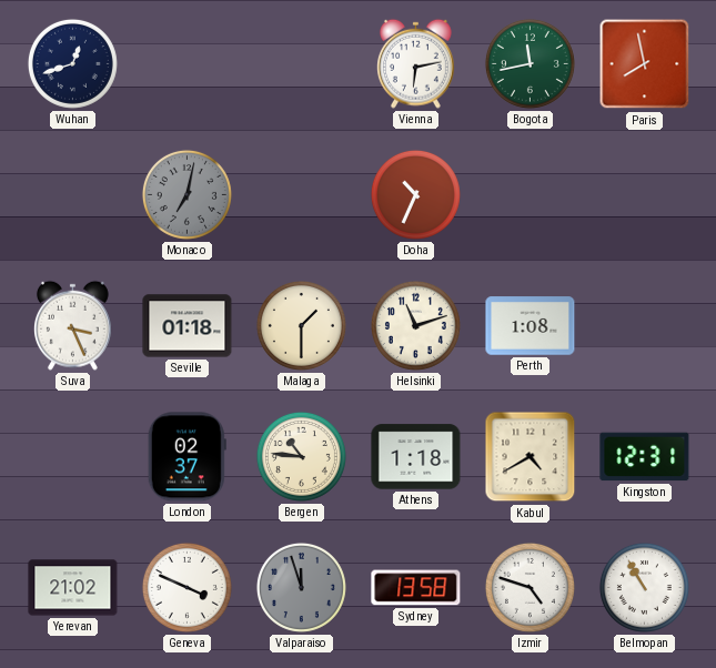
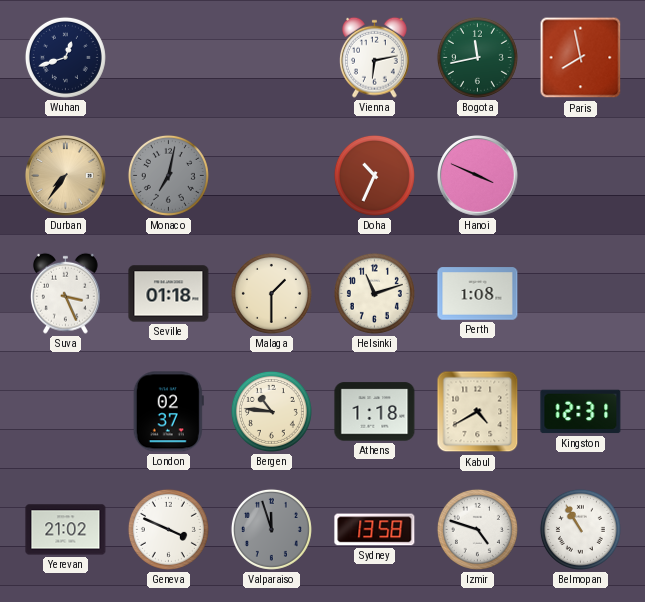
Durban: none -> 7:36
Hanoi: none -> 3:49
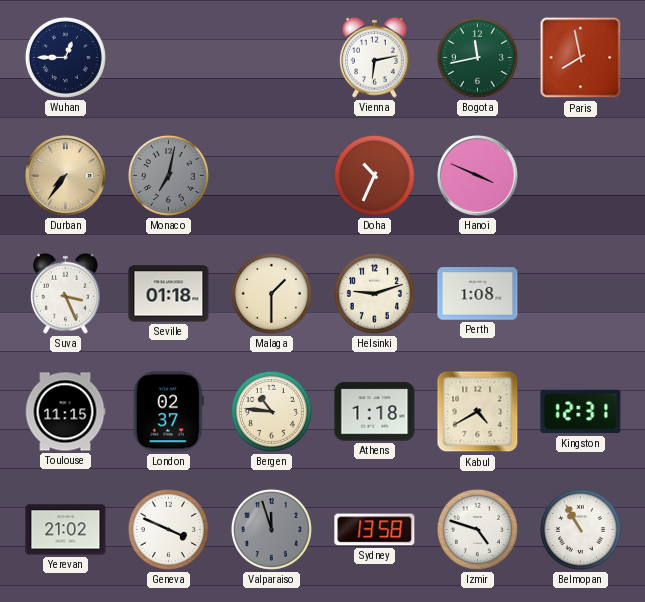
Wuhan: 12:42 -> 12:45
Helsinki: 11:12 -> 9:12
Toulouse: none -> 11:15
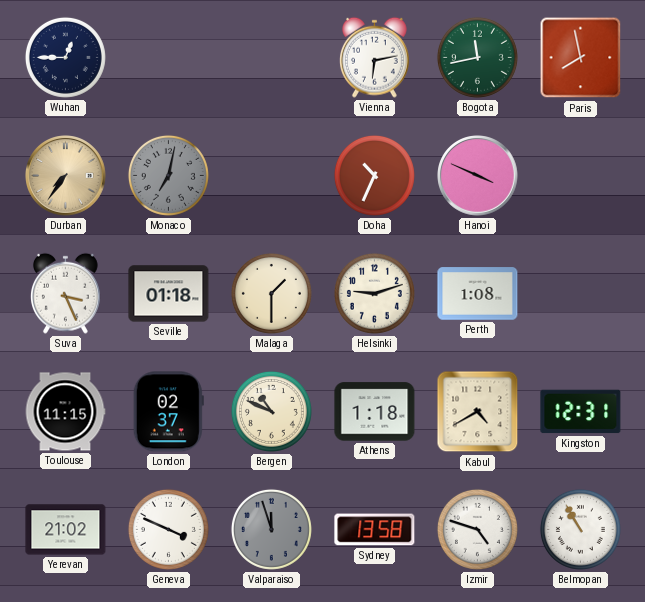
Bergen: 10:46 -> 10:49
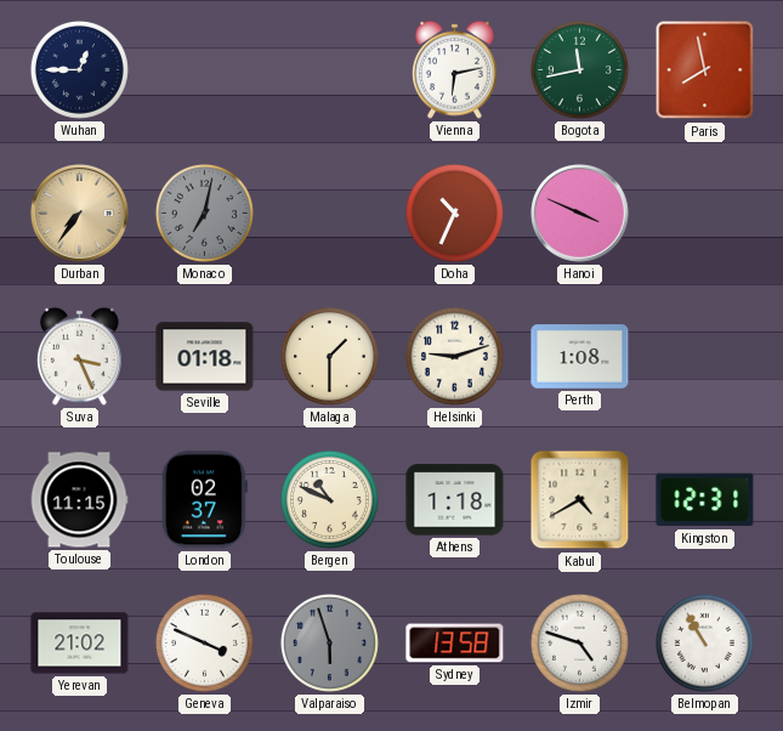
Valparaiso: 11:57 -> 5:57
